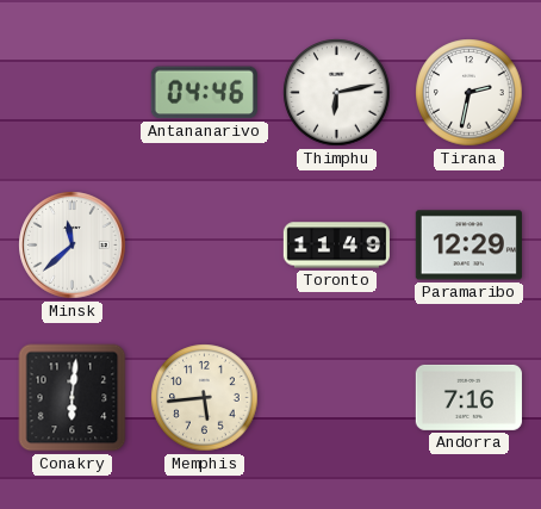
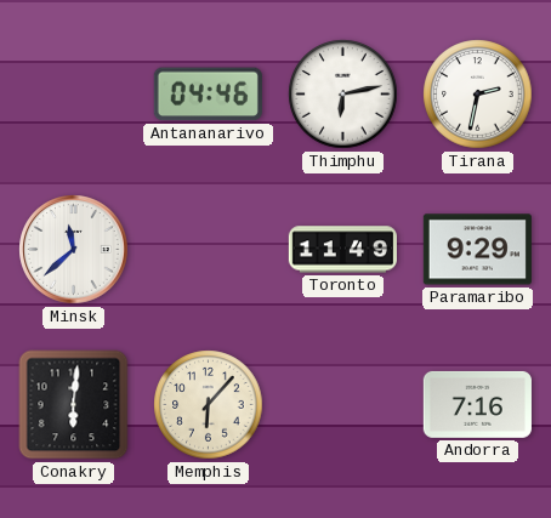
Paramaribo: 12:29 -> 9:29
Memphis: 5:44 -> 6:07
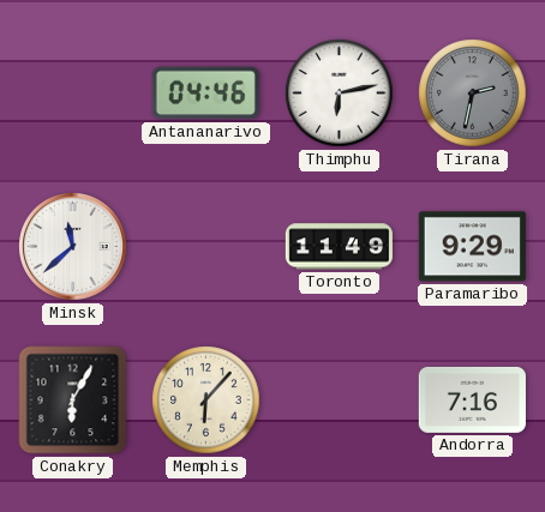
Tirana dial: white -> grey
Conakry: 6:01 -> 6:05
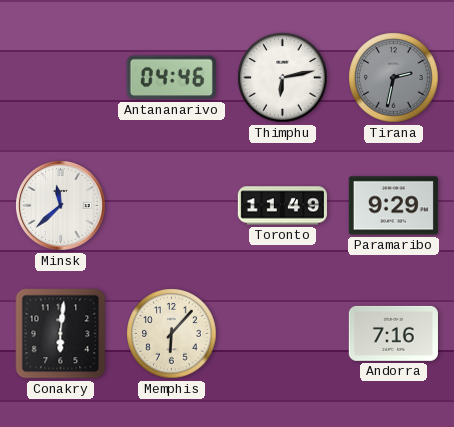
Conakry: 6:05 -> 6:01
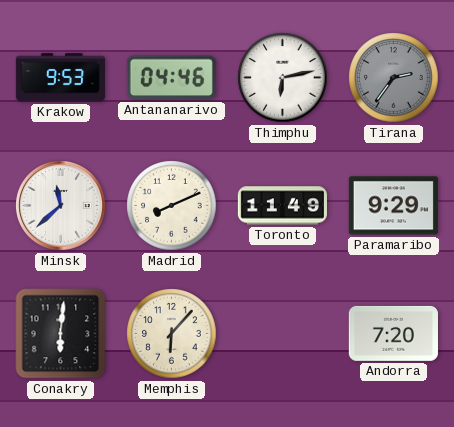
Krakow: none -> 9:53
Tirana: 2:32 -> 2:36
Madrid: none -> 8:11
Andorra: 7:16 -> 7:20
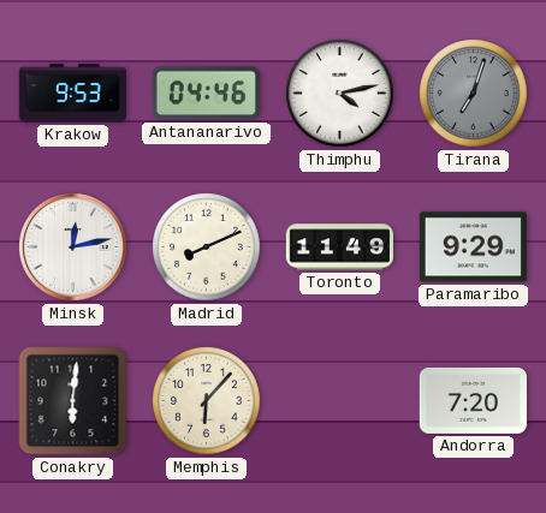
Thimphu: 6:13 -> 4:13
Tirana: 2:36 -> 7:03
Minsk: 11:38 -> 12:13
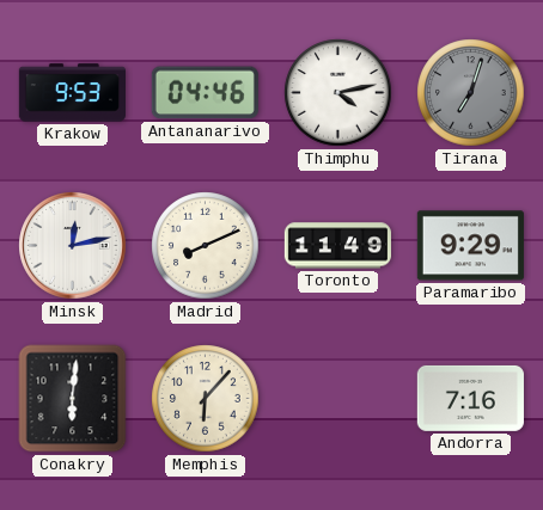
Andorra: 7:20 -> 7:16
